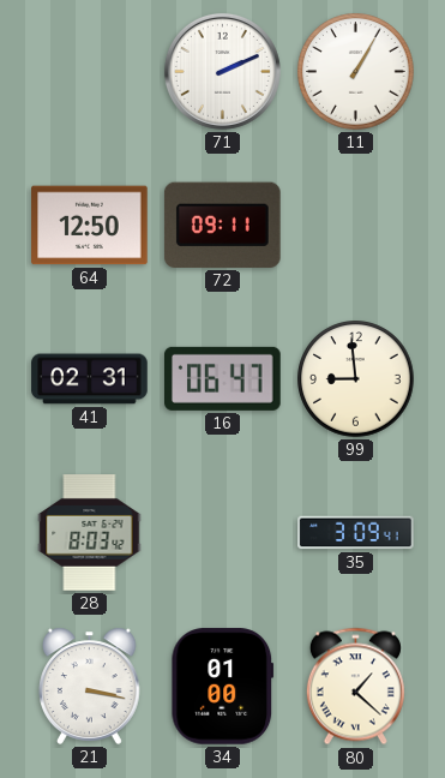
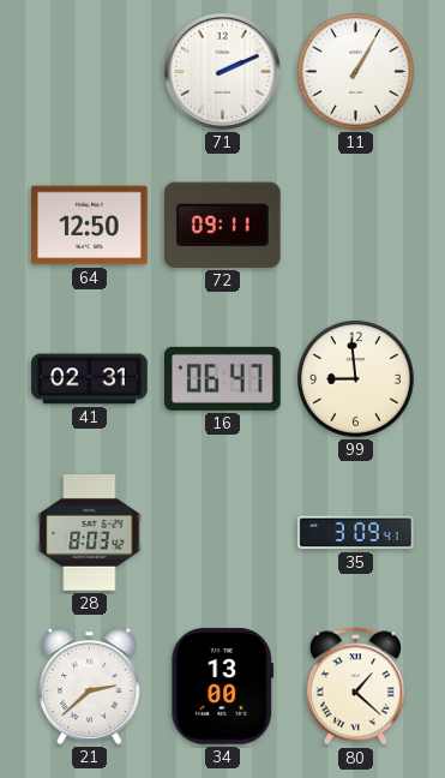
21: 3:17 -> 2:38
34: 01:00 -> 13:00
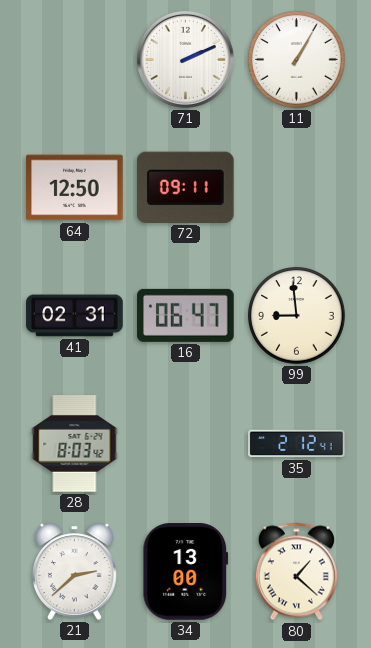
35: 3:09 -> 2:12
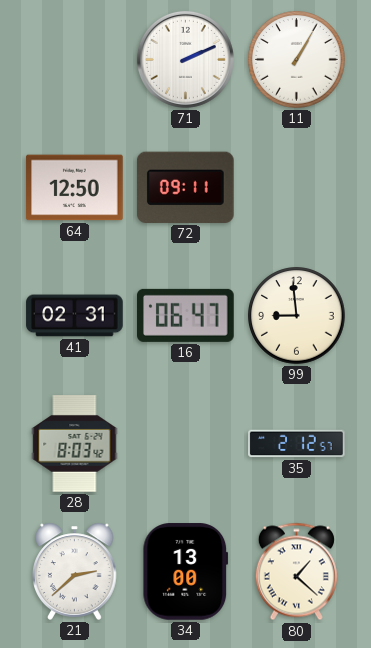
35: 2:12:41 -> 2:12:57
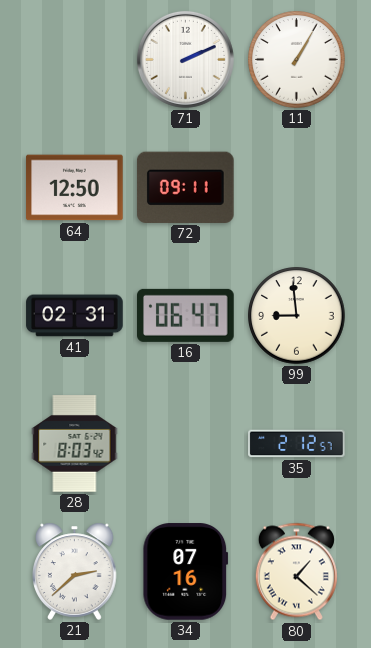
34: 13:00 -> 07:16
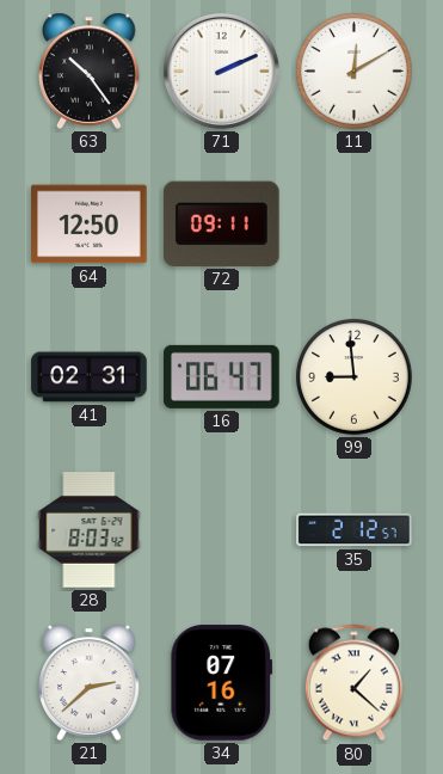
63: none -> 10:24
11: 1:05 -> 12:10
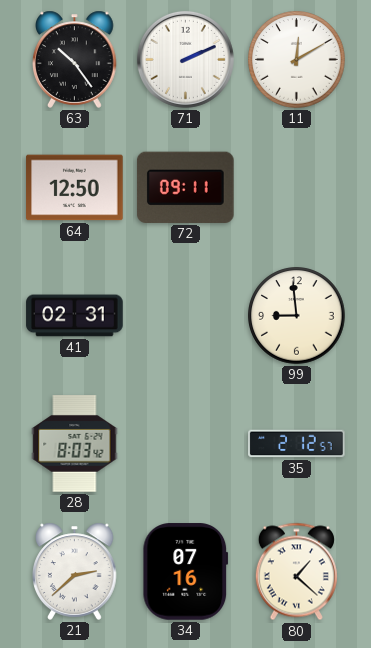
16: 06:47 -> none
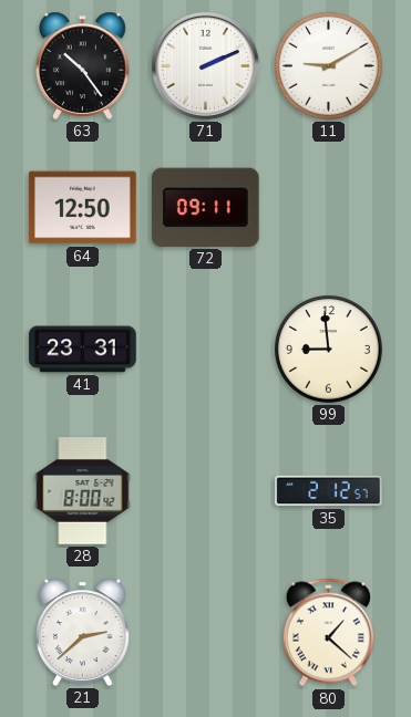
11: 12:10 -> 9:10
41: 02:31 -> 23:31
28: 8:03 -> 8:00
34: 07:16 -> none
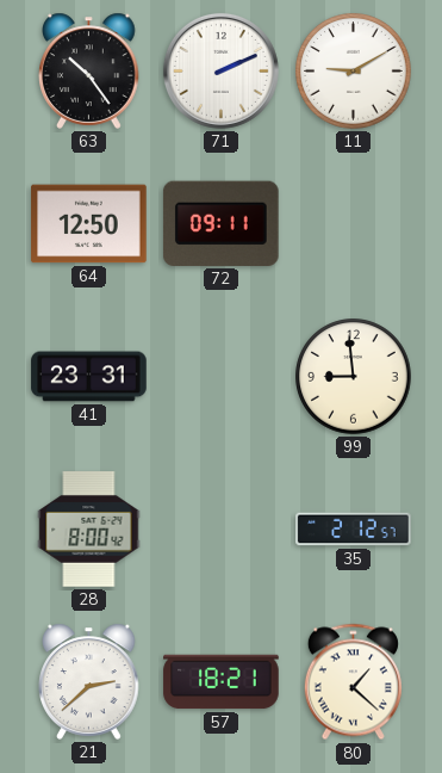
57: none -> 18:21
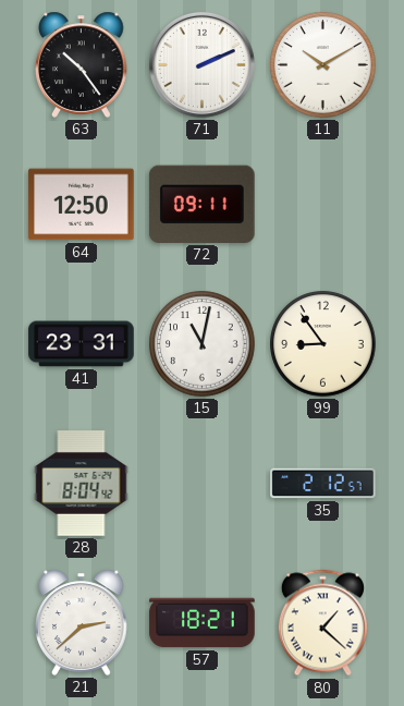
11: 9:10 -> 10:10
15: none -> 11:02
99: 8:59 -> 8:54
28: 8:00 -> 8:04
